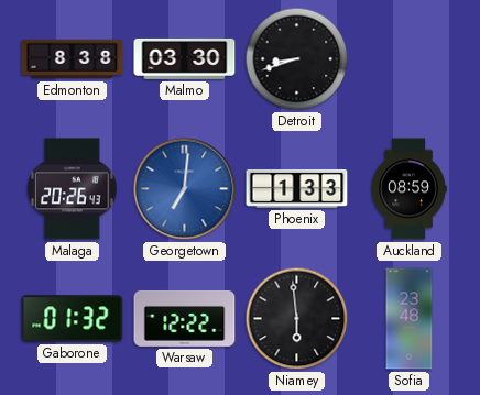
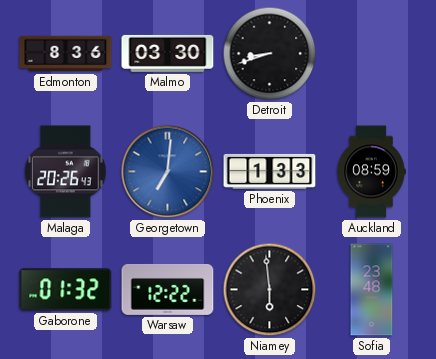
Edmonton: 8:38 -> 8:36
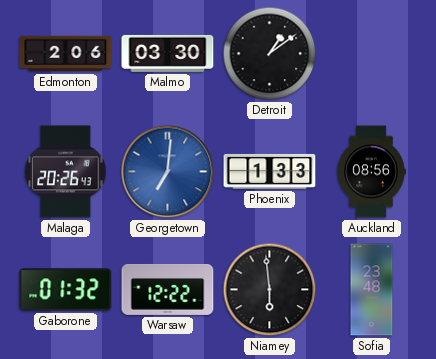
Edmonton: 8:36 -> 2:06
Detroit: 8:42 -> 1:09
Auckland: 08:59 -> 08:56
